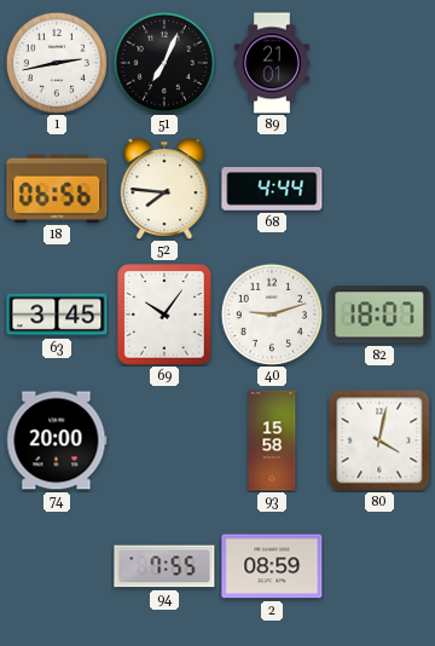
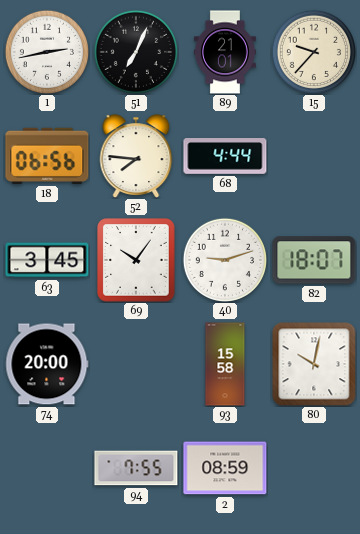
15: none -> 9:37
80: 4:02 -> 10:02
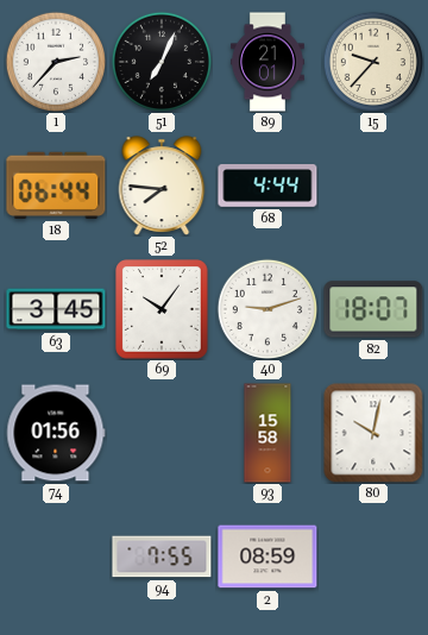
1: 2:43 -> 2:37
18: 06:56 -> 06:44
74: 20:00 -> 01:56
